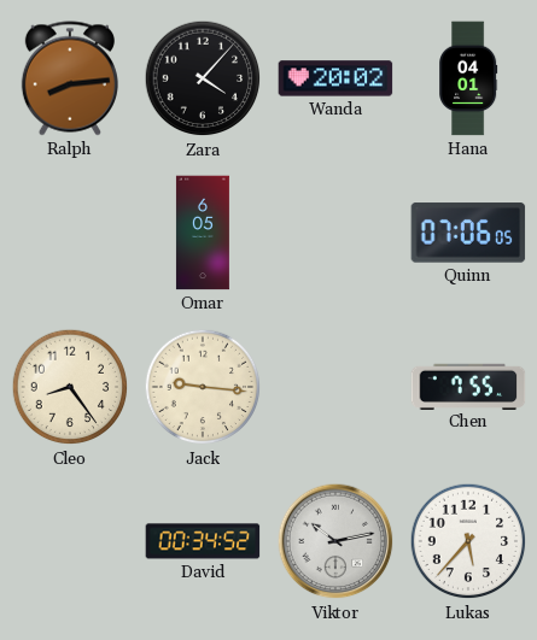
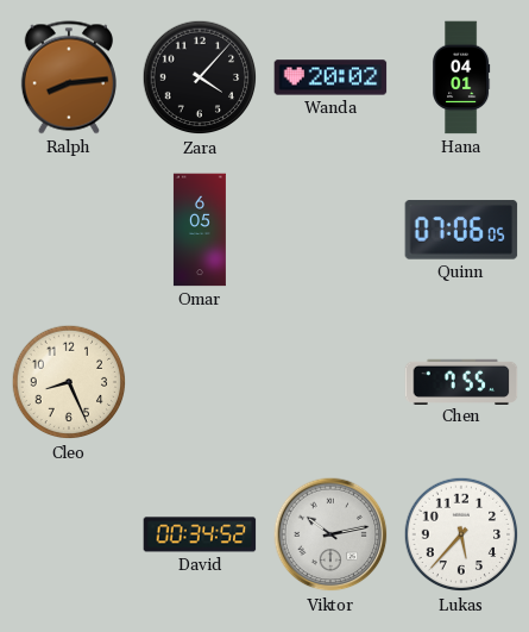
Cleo: 8:24 -> 8:26
Jack: 9:16 -> none
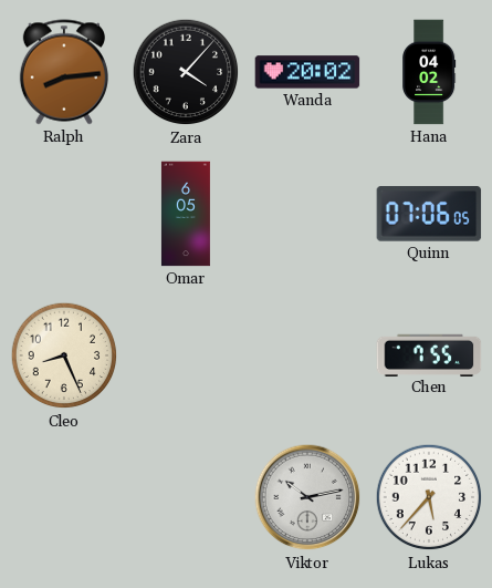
Hana: 04:01 -> 04:02
David: 00:34 -> none
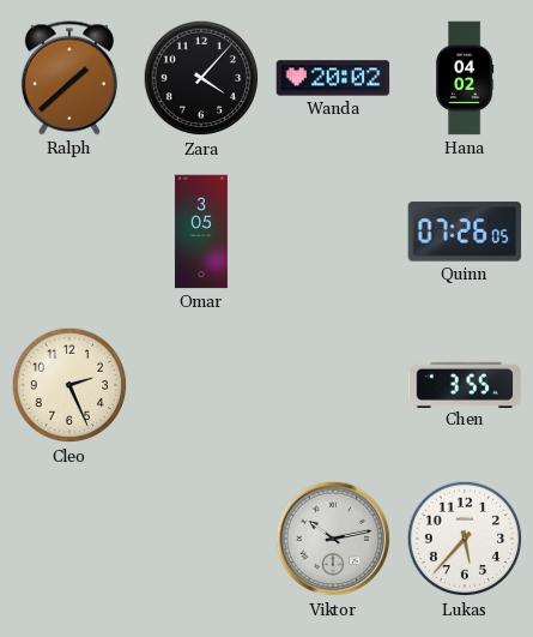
Ralph: 8:14 -> 1:38
Omar: 6:05 -> 3:05
Quinn: 07:06 -> 07:26
Cleo: 8:26 -> 2:26
Chen: 7:55 -> 3:55
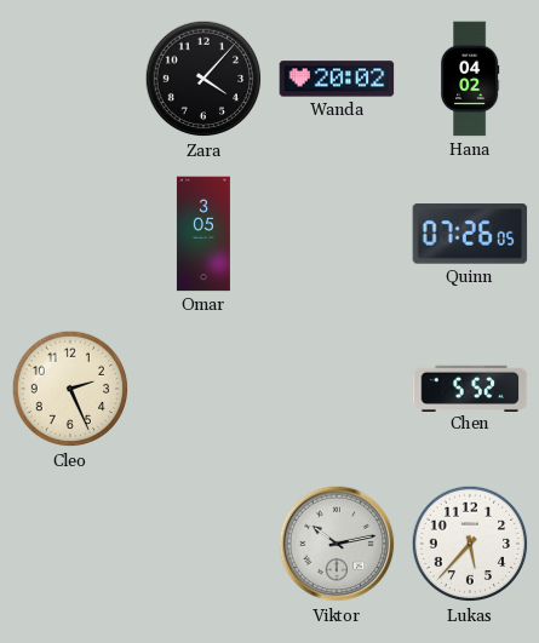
Ralph: 1:38 -> none
Chen: 3:55 -> 5:52
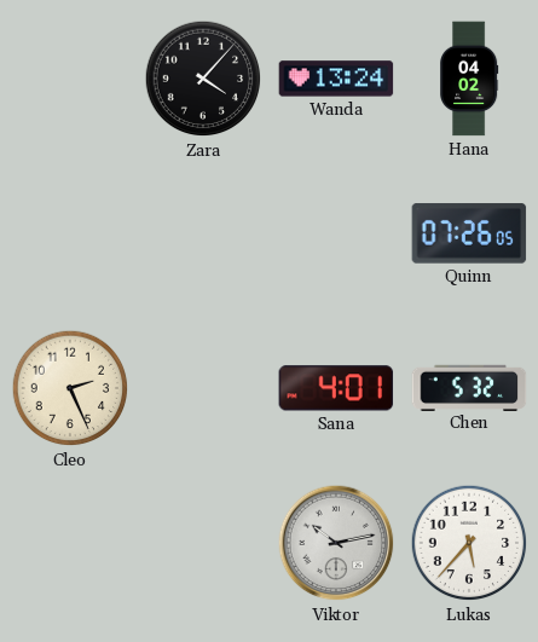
Wanda: 20:02 -> 13:24
Omar: 3:05 -> none
Sana: none -> 4:01
Chen: 5:52 -> 5:32
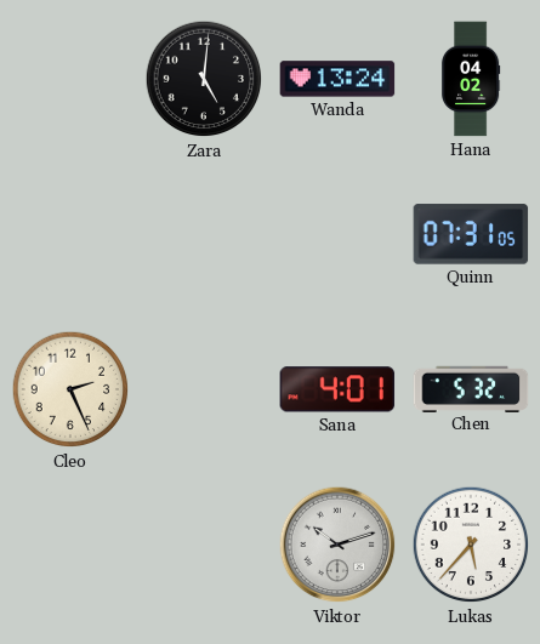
Zara: 4:07 -> 5:01
Quinn: 07:26 -> 07:31
Viktor: 10:13 -> 10:12
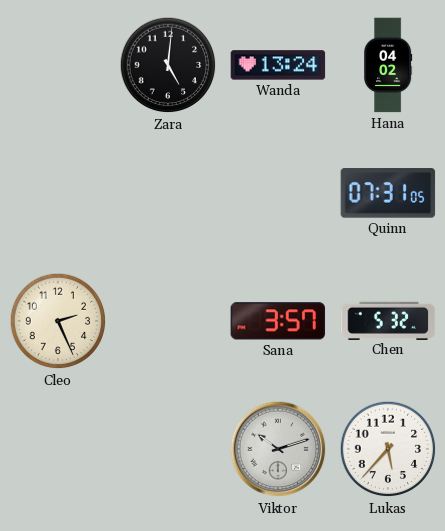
Sana: 4:01 -> 3:57
